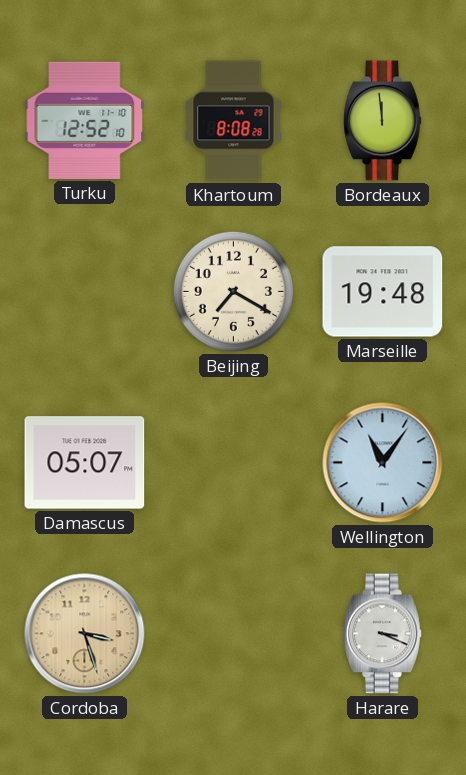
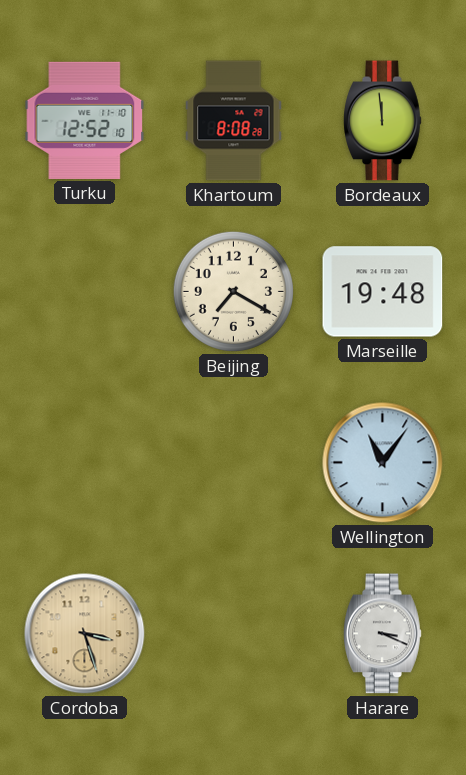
Damascus: 05:07 -> none
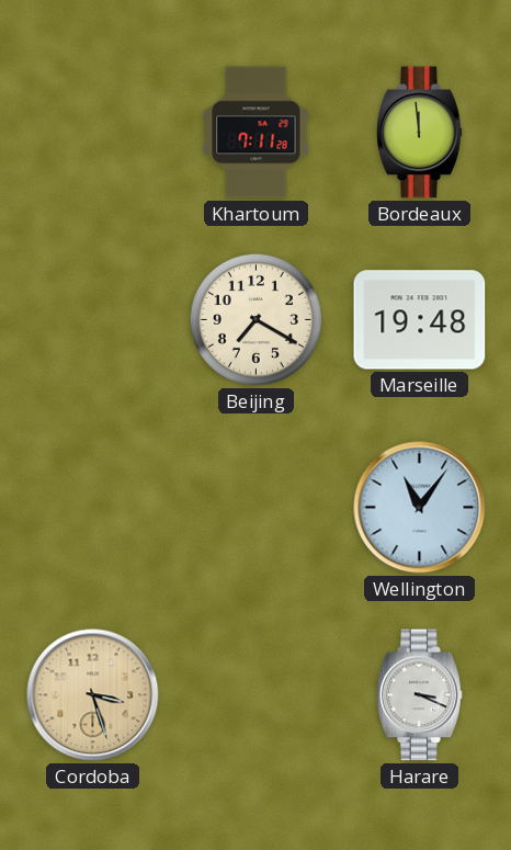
Turku: 12:52 -> none
Khartoum: 8:08 -> 7:11
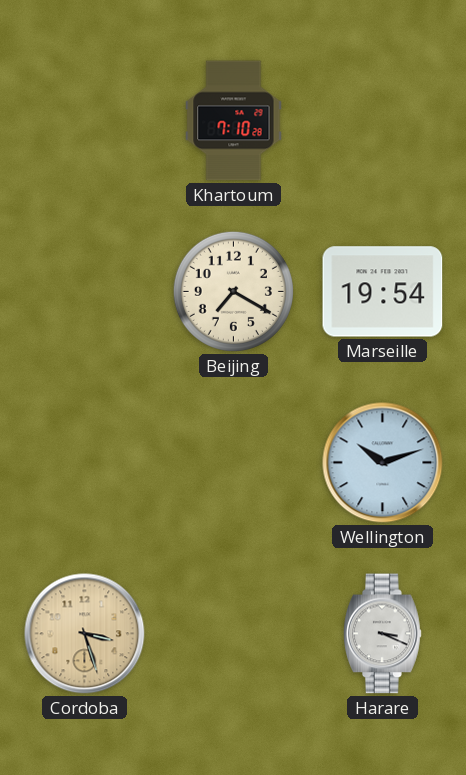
Khartoum: 7:11 -> 7:10
Bordeaux: 11:59 -> none
Marseille: 19:48 -> 19:54
Wellington: 11:06 -> 10:12
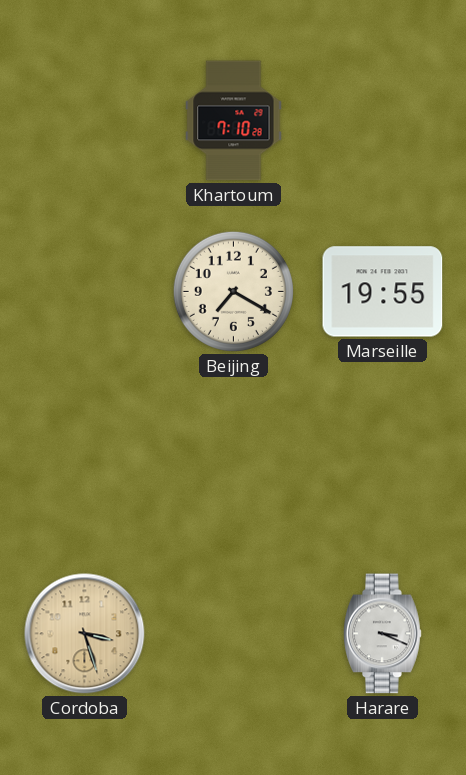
Marseille: 19:54 -> 19:55
Wellington: 10:12 -> none
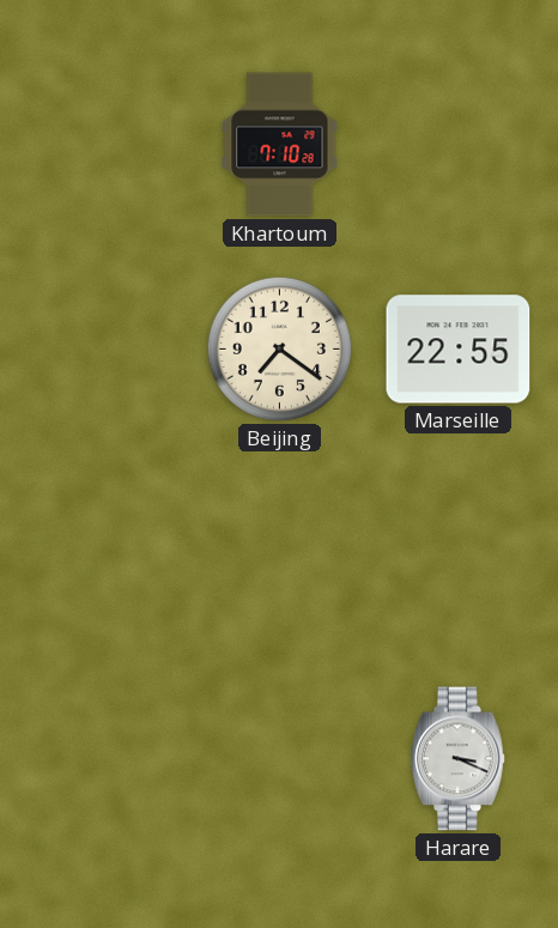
Beijing: 7:20 -> 7:21
Marseille: 19:55 -> 22:55
Cordoba: 3:27 -> none
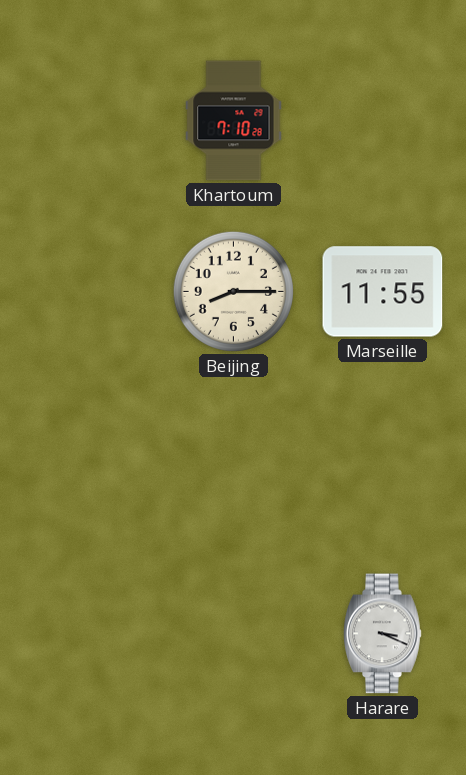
Beijing: 7:21 -> 8:15
Marseille: 22:55 -> 11:55
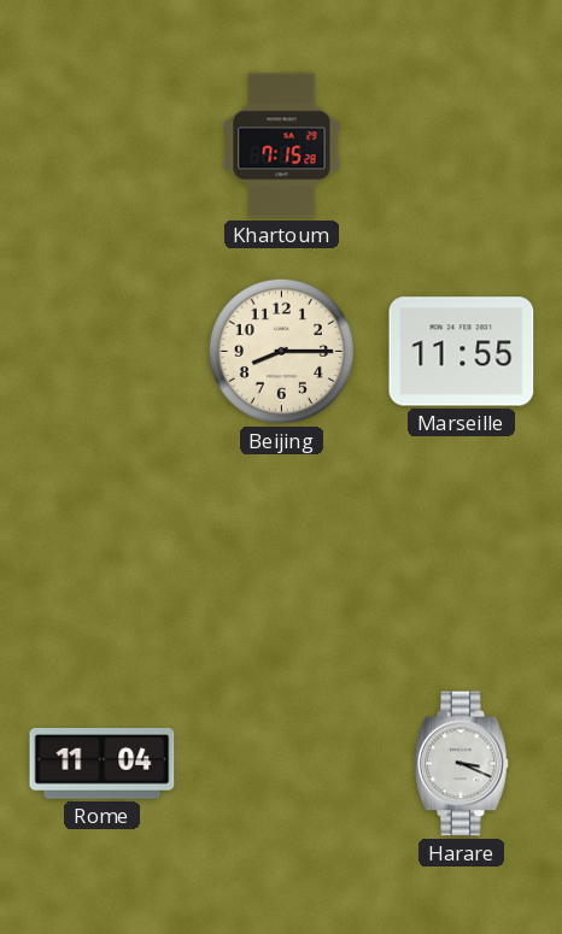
Khartoum: 7:10 -> 7:15
Rome: none -> 11:04
